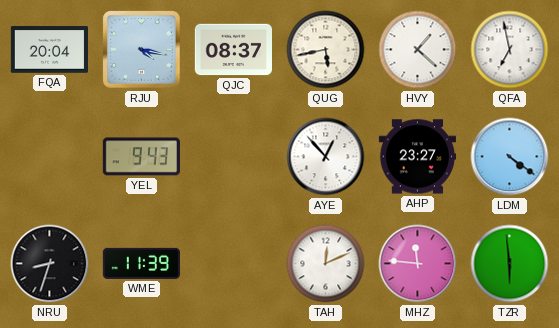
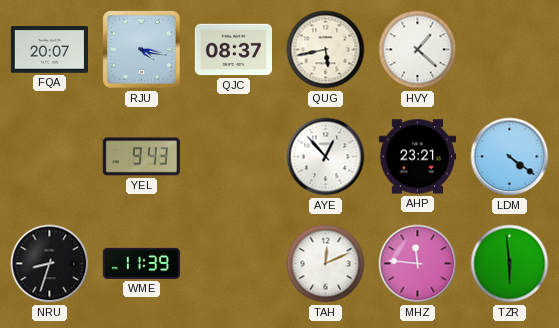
FQA: 20:04 -> 20:07
QFA: 6:58 -> none
AHP: 23:27 -> 23:21
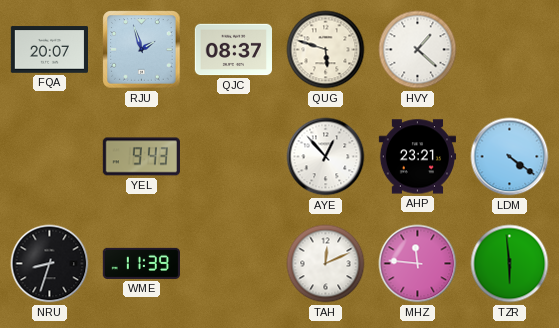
RJU: 4:17 -> 1:57
QUG: 5:43 -> 5:48
